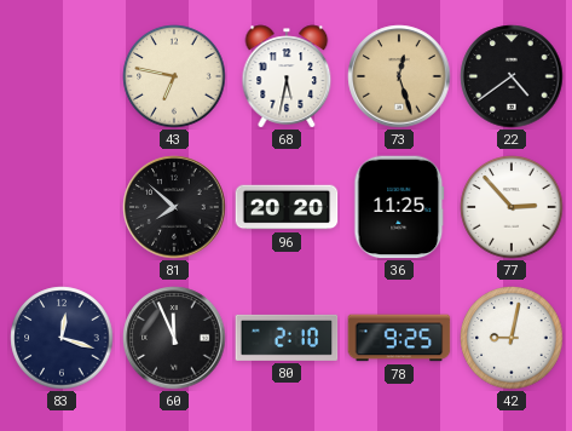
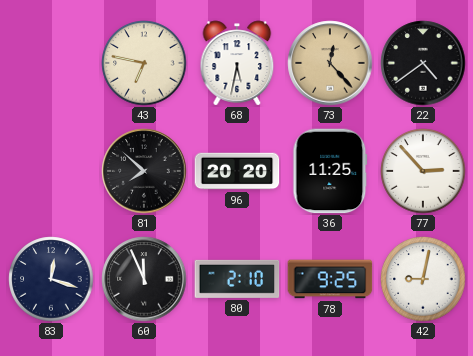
73: 12:27 -> 12:23
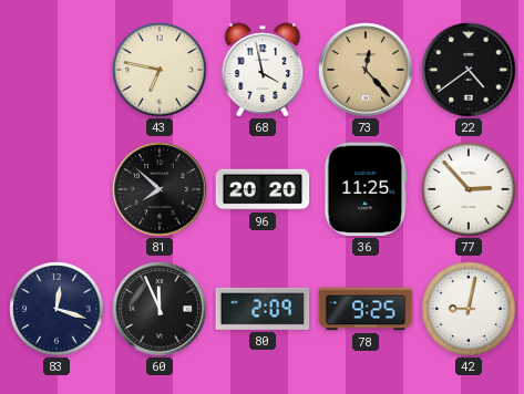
68: 5:32 -> 3:58
80: 2:10 -> 2:09
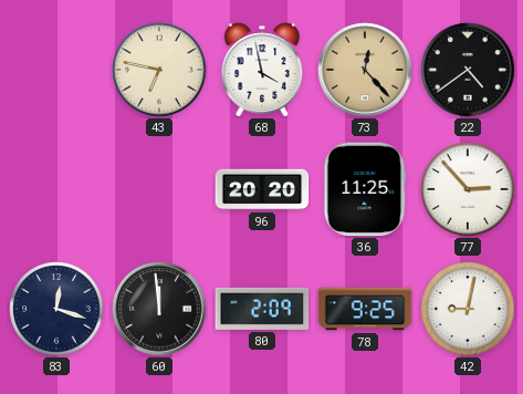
81: 7:52 -> none
60: 11:56 -> 11:59
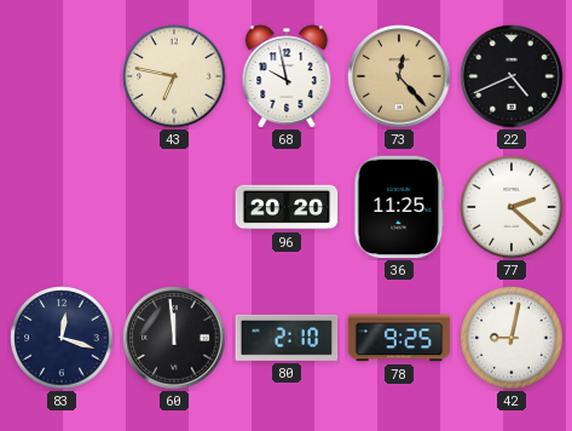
68: 3:58 -> 9:58
22: 4:39 -> 4:41
77: 2:53 -> 2:22
80: 2:09 -> 2:10
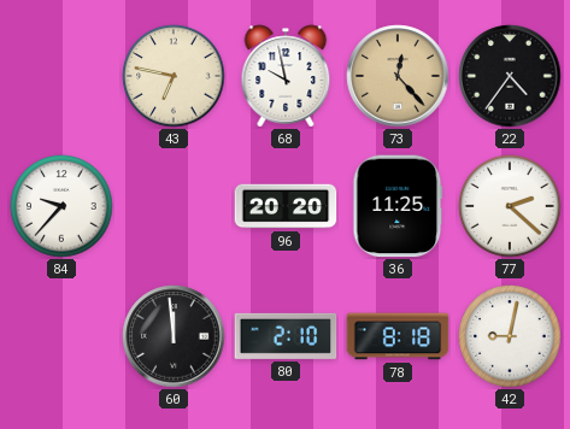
22: 4:41 -> 4:36
84: none -> 9:37
83: 12:18 -> none
78: 9:25 -> 8:18
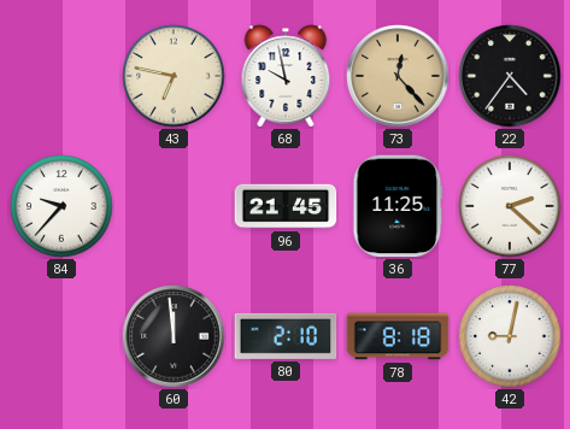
96: 20:20 -> 21:45
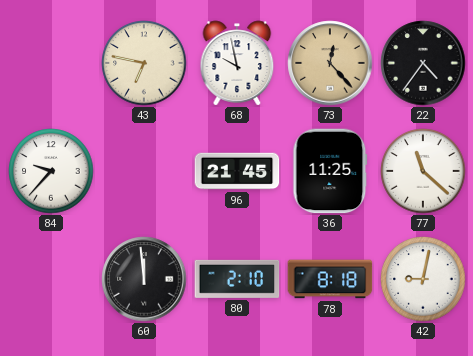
77: 2:22 -> 11:22
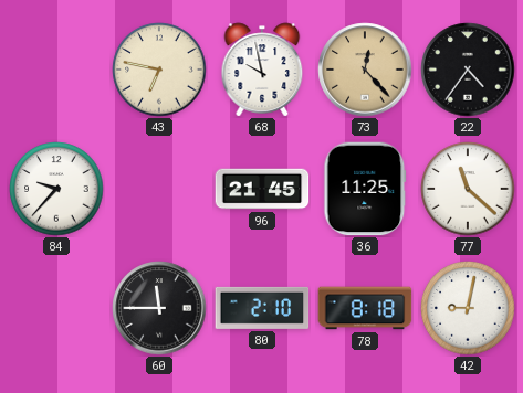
60: 11:59 -> 11:45
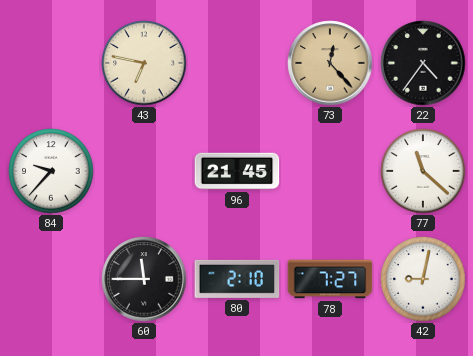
68: 9:58 -> none
36: 11:25 -> none
78: 8:18 -> 7:27
